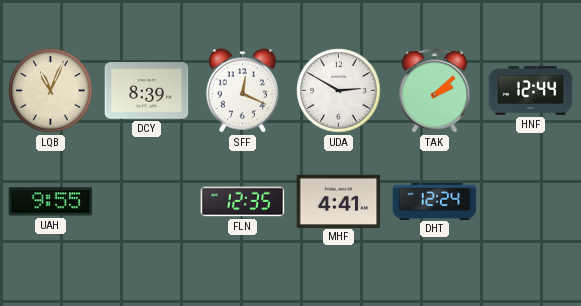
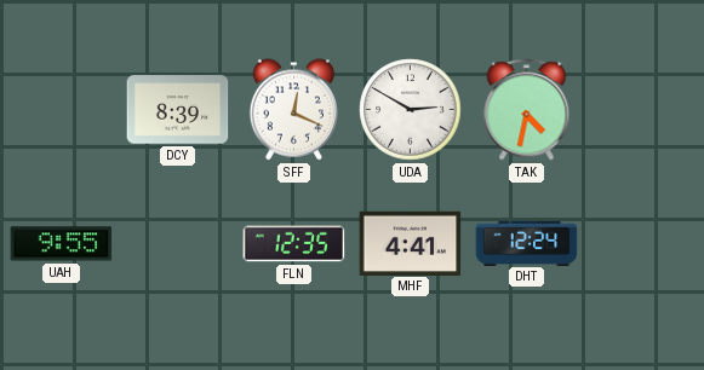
LQB: 11:04 -> none
TAK: 2:08 -> 4:32
HNF: 12:44 -> none
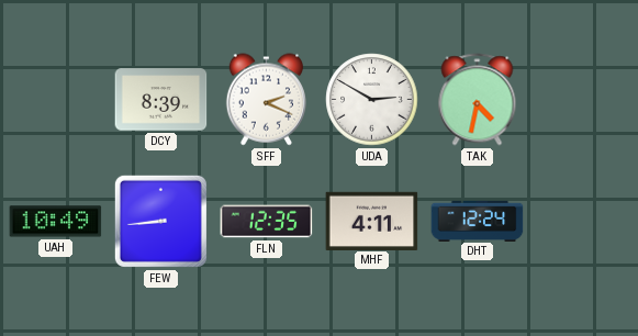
SFF: 12:19 -> 2:19
UAH: 9:55 -> 10:49
FEW: none -> 8:44
MHF: 4:41 -> 4:11
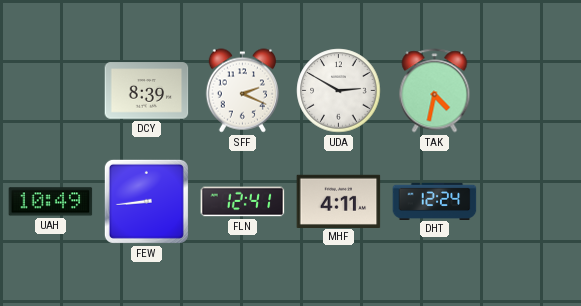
FLN: 12:35 -> 12:41
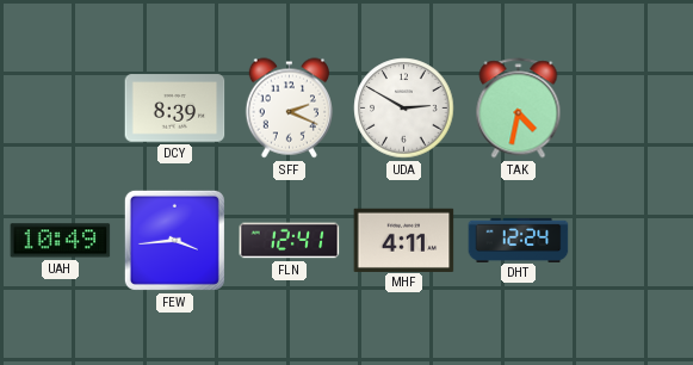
FEW: 8:44 -> 3:44
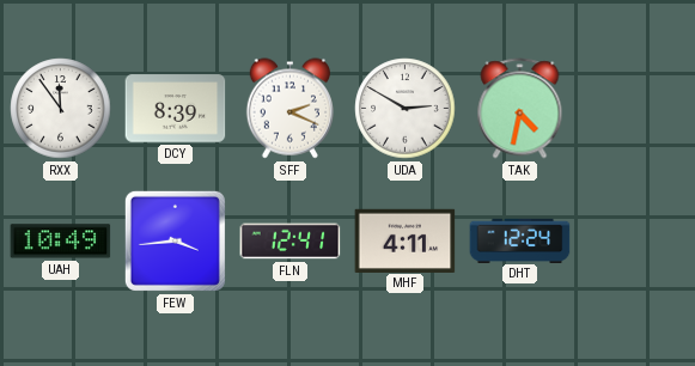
RXX: none -> 11:54
